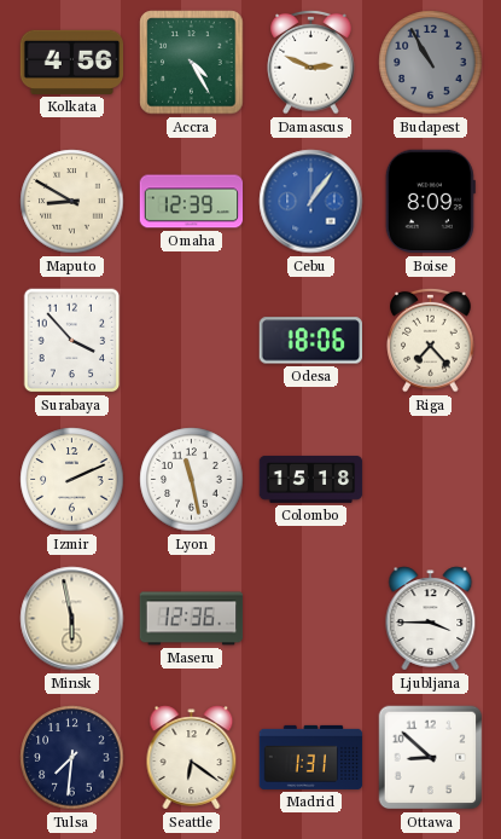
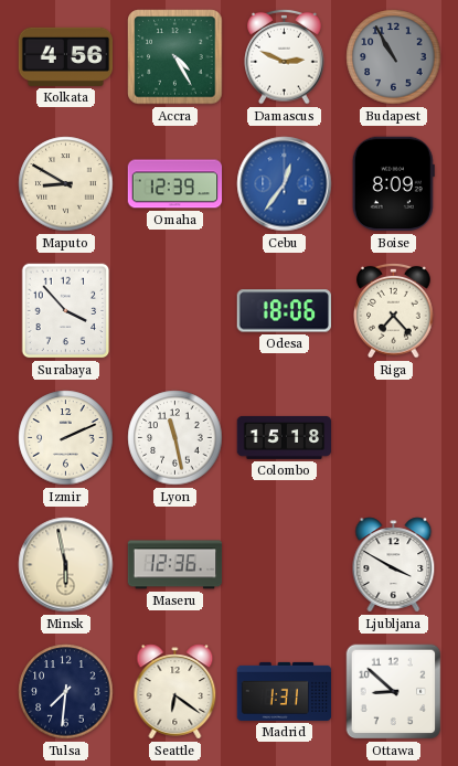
Cebu: 1:06 -> 12:36
Ljubljana: 3:45 -> 3:50
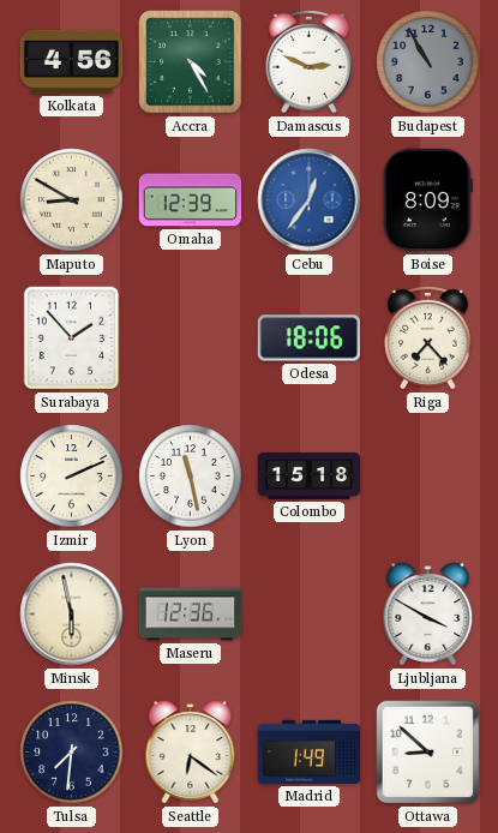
Surabaya: 3:53 -> 1:53
Madrid: 1:31 -> 1:49
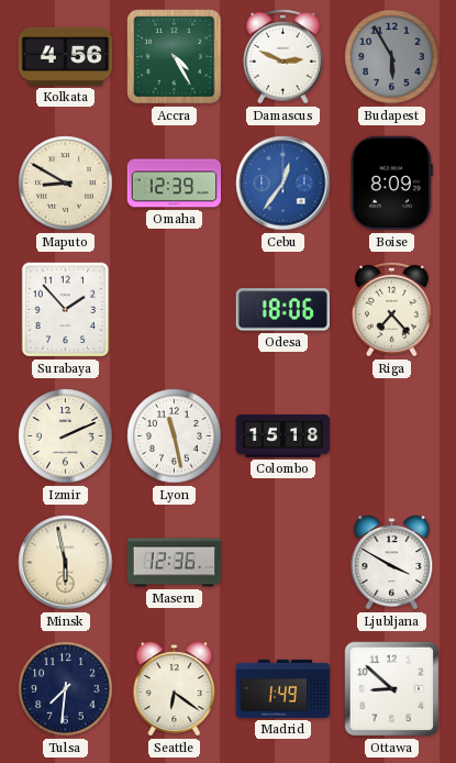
Budapest: 10:55 -> 5:55
